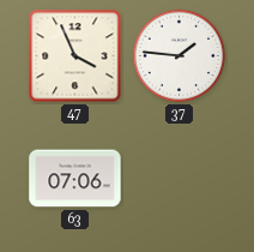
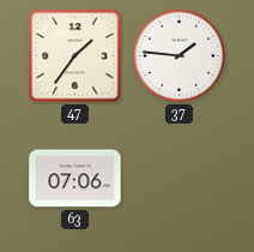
47: 3:56 -> 1:36
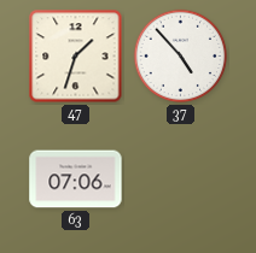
47: 1:36 -> 1:33
37: 1:46 -> 4:53
